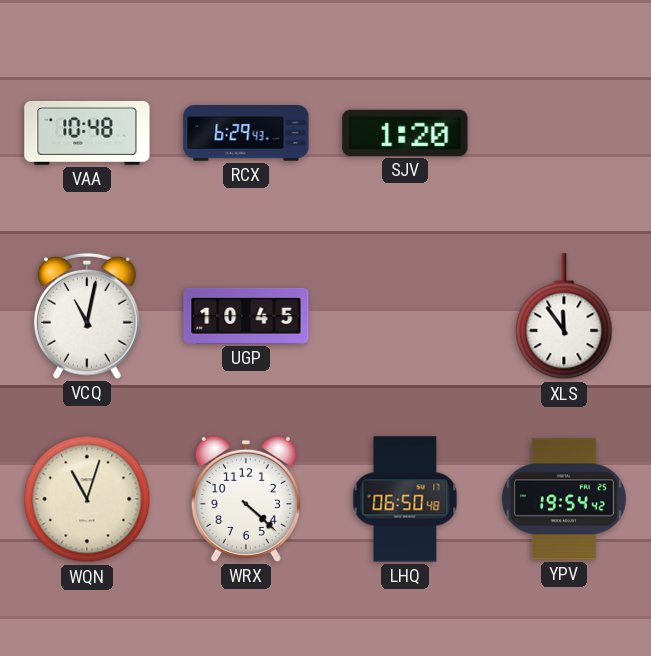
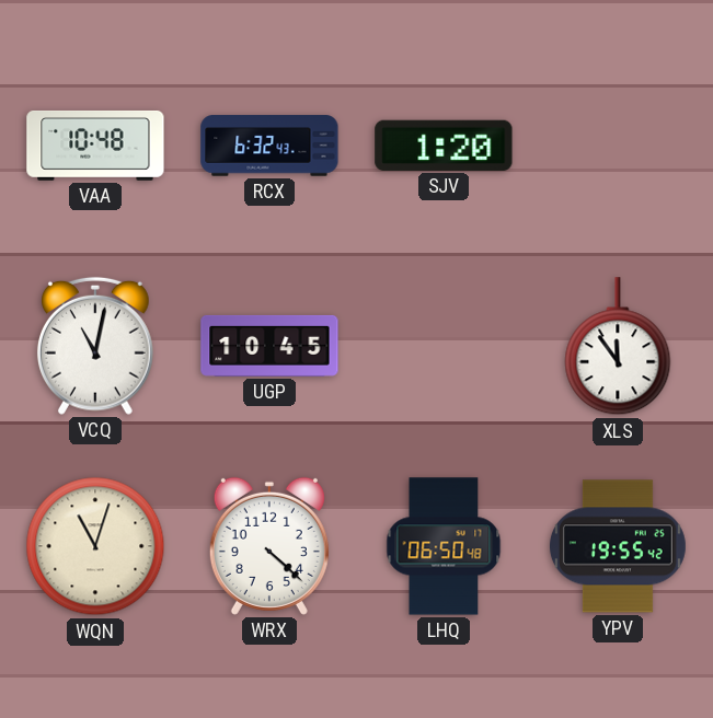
RCX: 6:29 -> 6:32
YPV: 19:54 -> 19:55
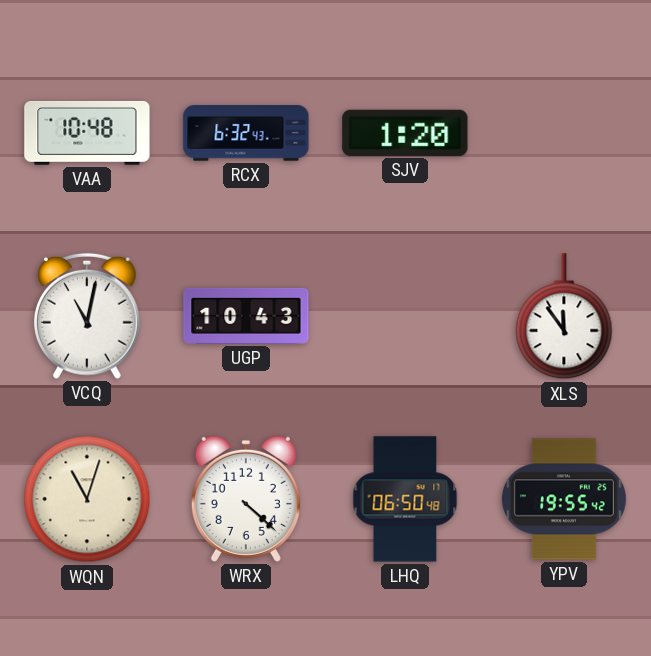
UGP: 10:45 -> 10:43
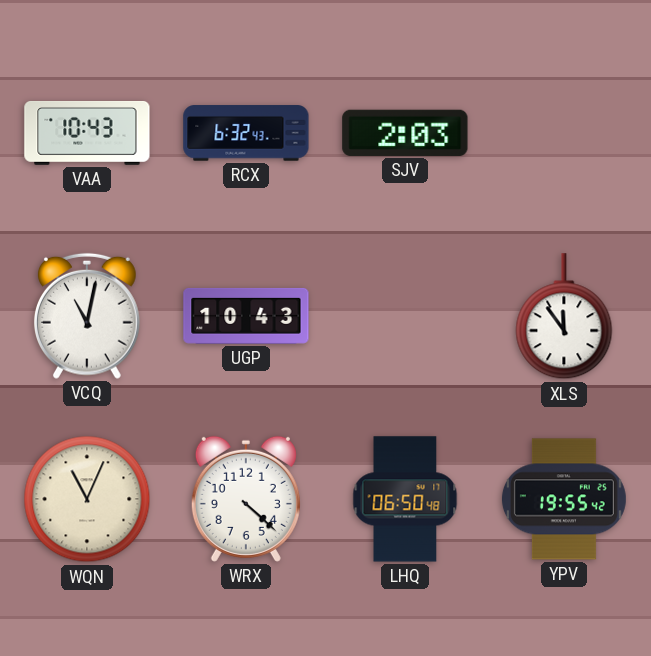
VAA: 10:48 -> 10:43
SJV: 1:20 -> 2:03
WQN: 11:03 -> 11:04
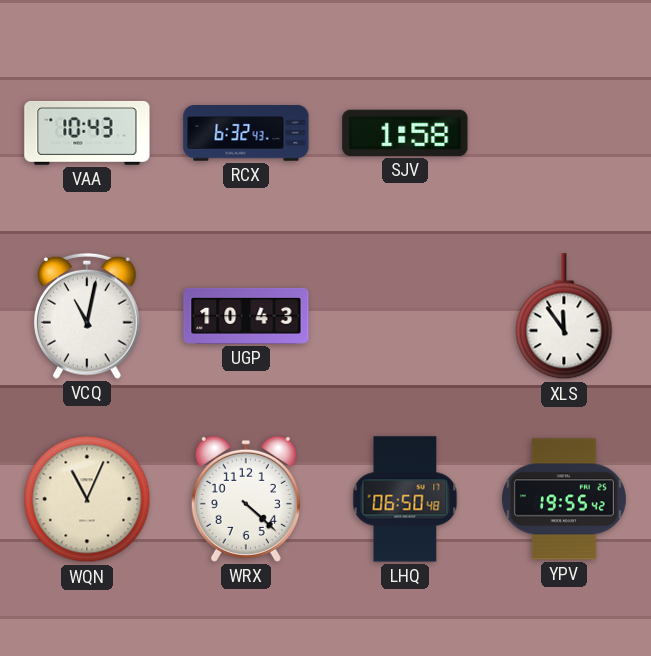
SJV: 2:03 -> 1:58
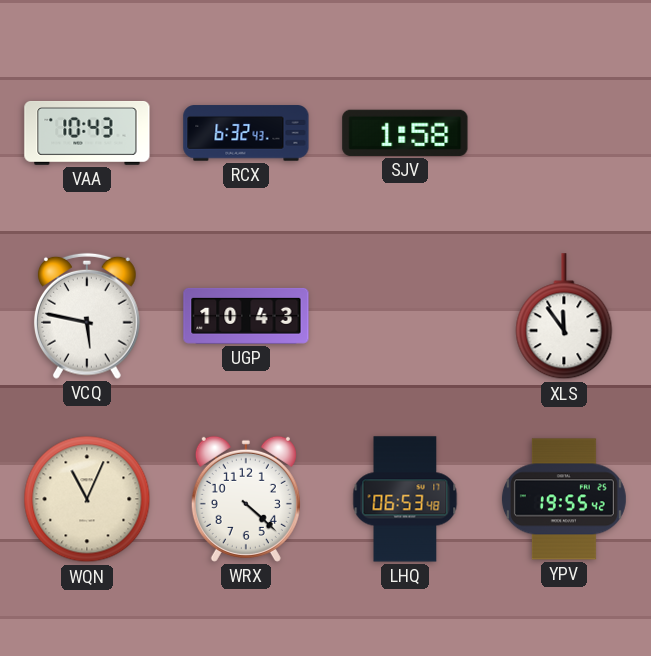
VCQ: 11:02 -> 5:47
LHQ: 06:50 -> 06:53
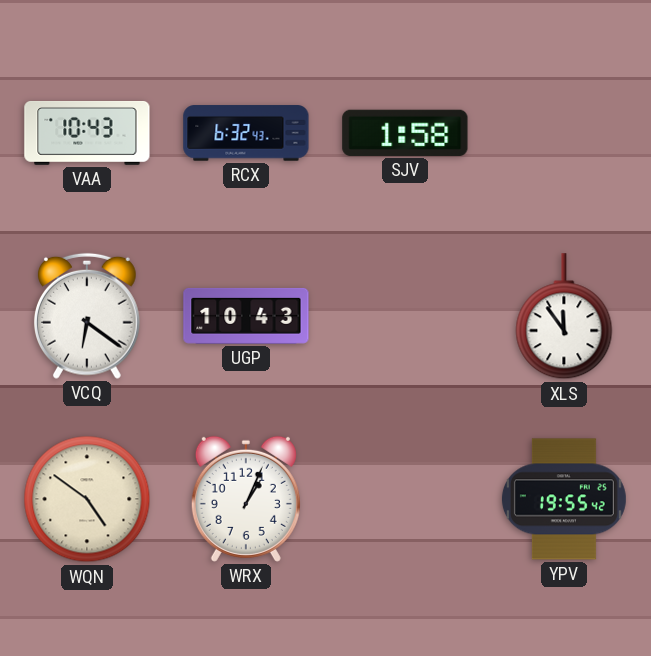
VCQ: 5:47 -> 6:21
WQN: 11:04 -> 4:51
WRX: 4:22 -> 1:04
LHQ: 06:53 -> none
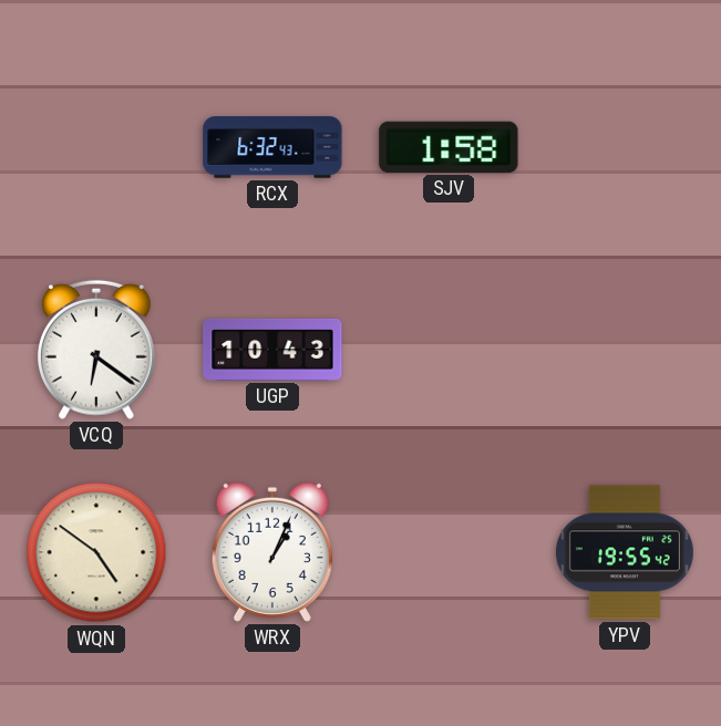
VAA: 10:43 -> none
XLS: 11:54 -> none
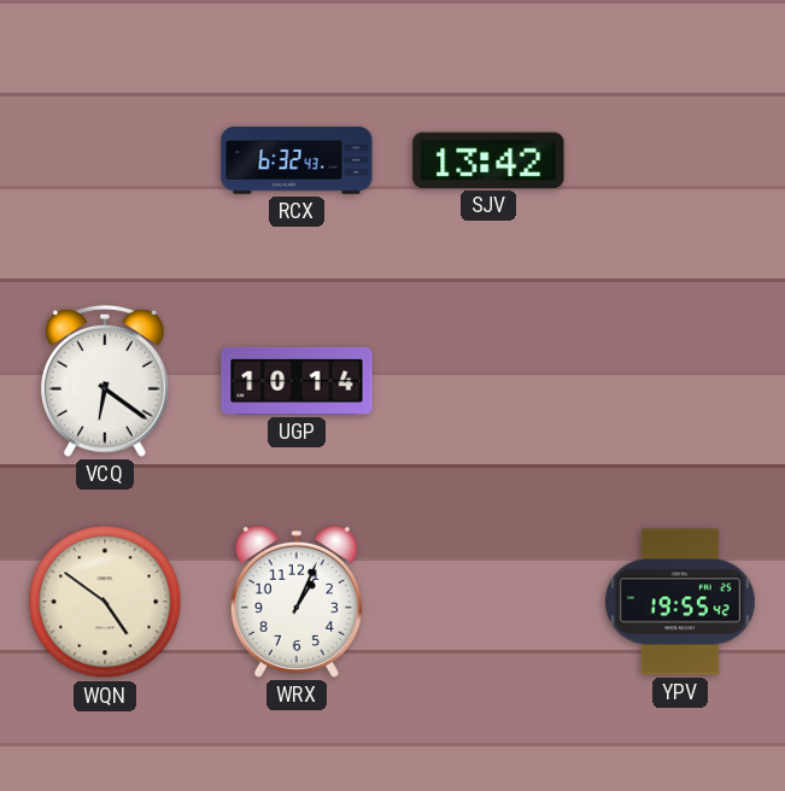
SJV: 1:58 -> 13:42
UGP: 10:43 -> 10:14
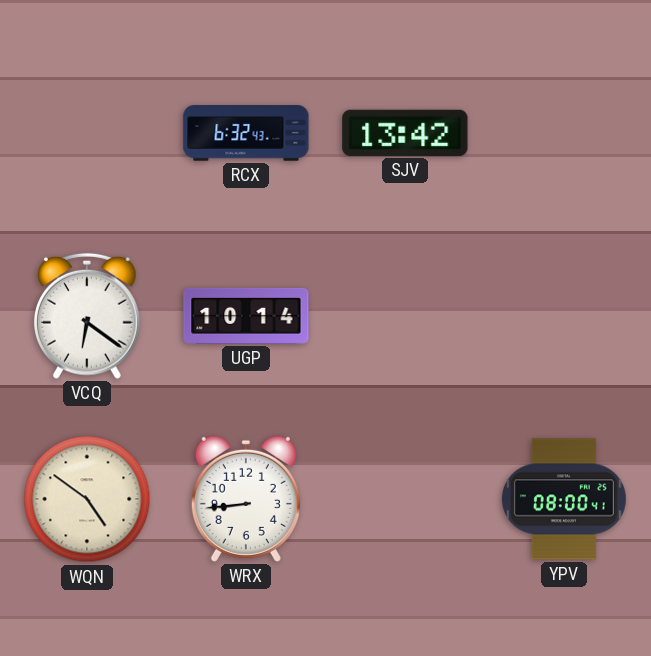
WRX: 1:04 -> 8:44
YPV: 19:55 -> 08:00
